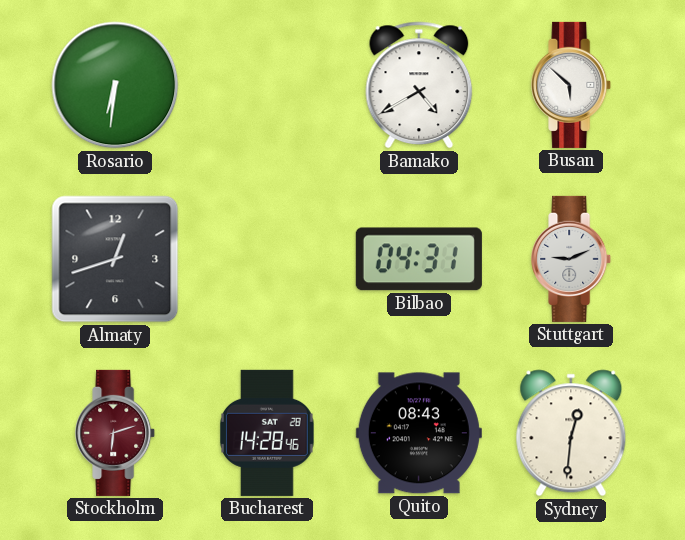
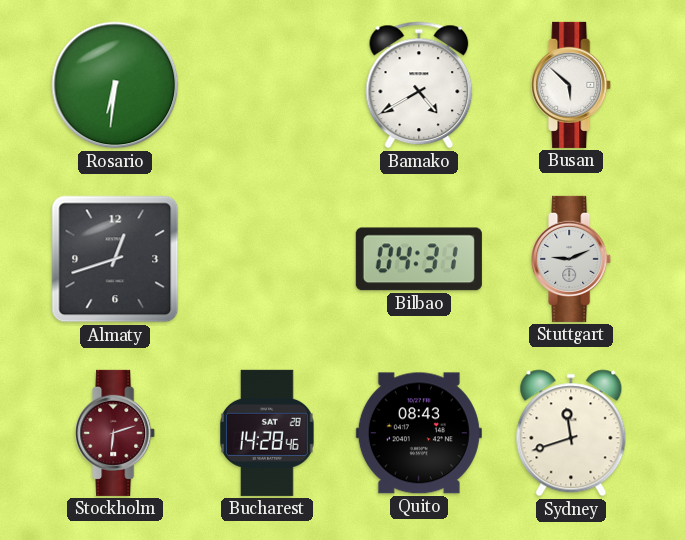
Sydney: 12:31 -> 11:42
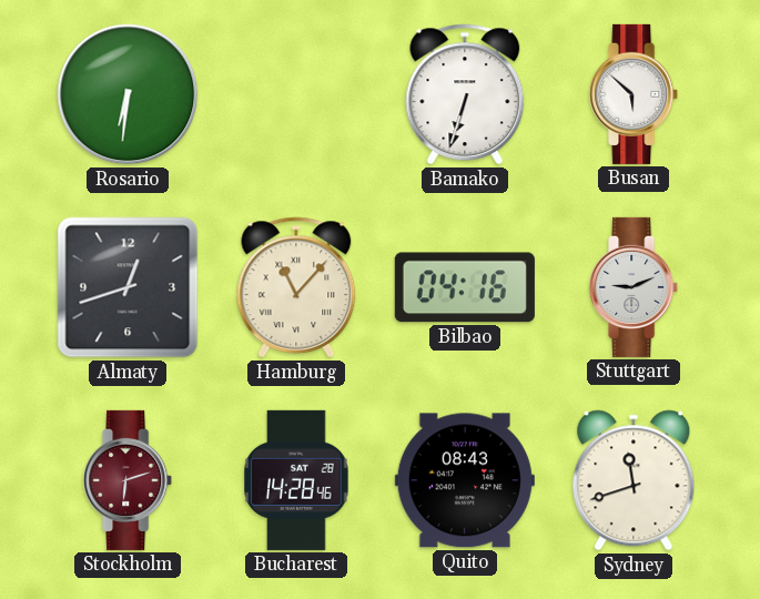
Bamako: 4:40 -> 6:33
Hamburg: none -> 11:07
Bilbao: 04:31 -> 04:16
